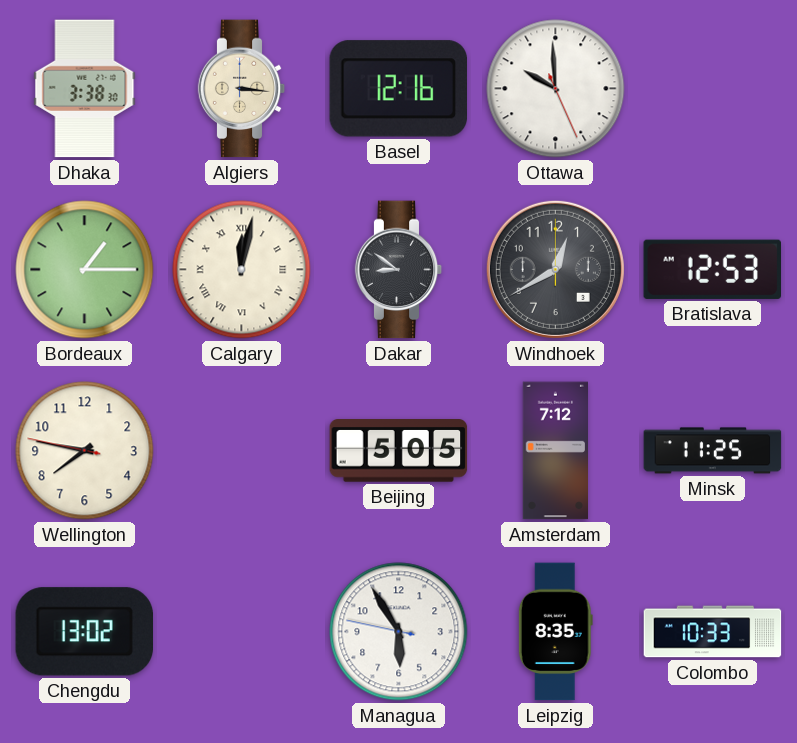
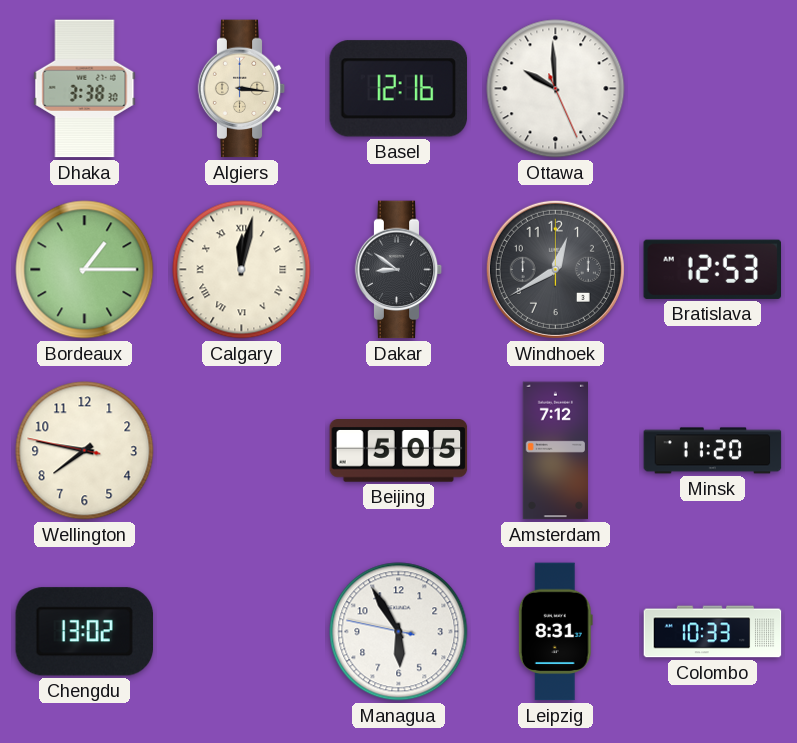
Minsk: 11:25 -> 11:20
Leipzig: 8:35 -> 8:31
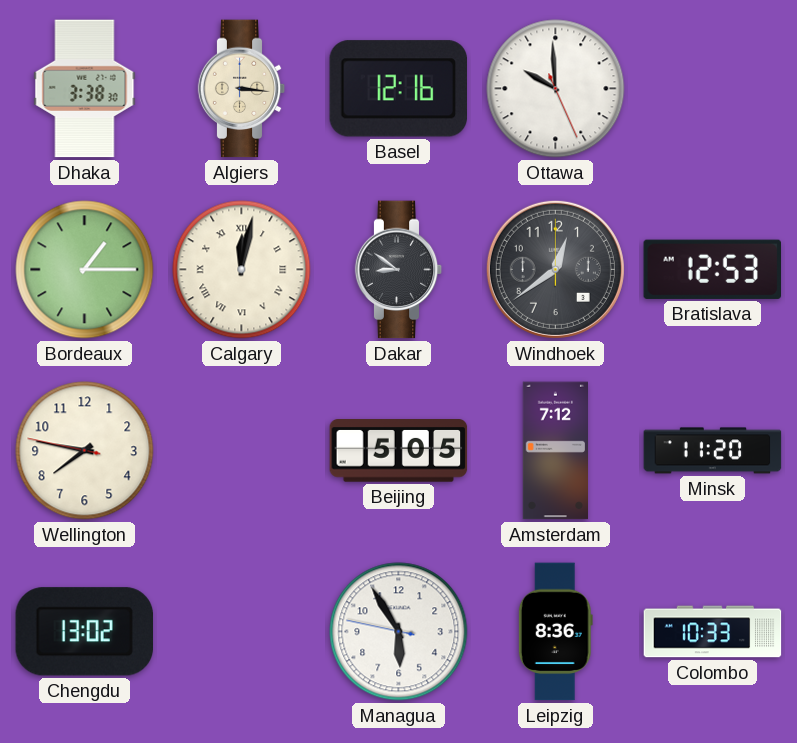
Windhoek: 12:40 -> 12:39
Leipzig: 8:31 -> 8:36
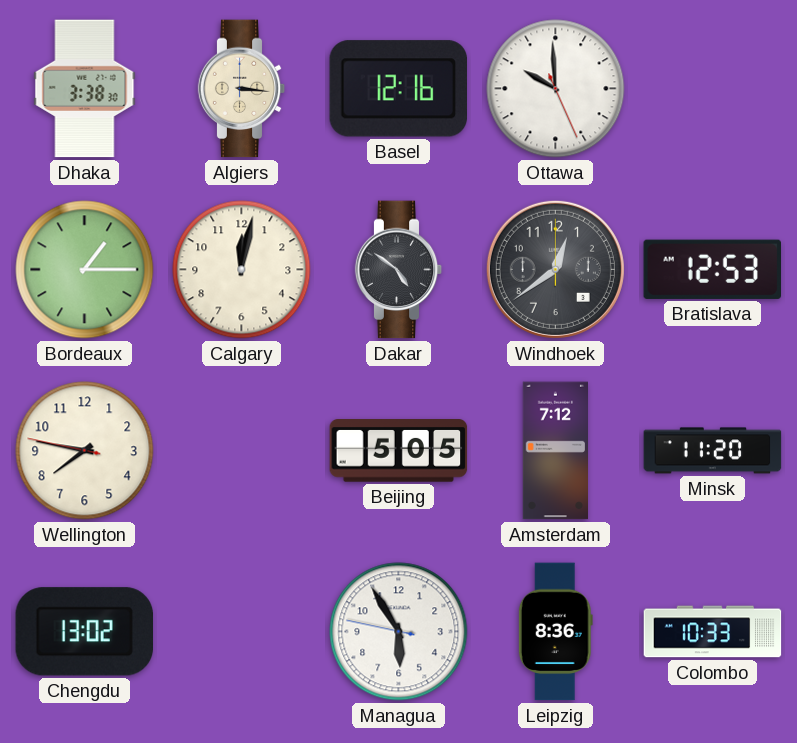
Calgary numerals: Roman -> Arabic
Dakar: 8:51 -> 4:51
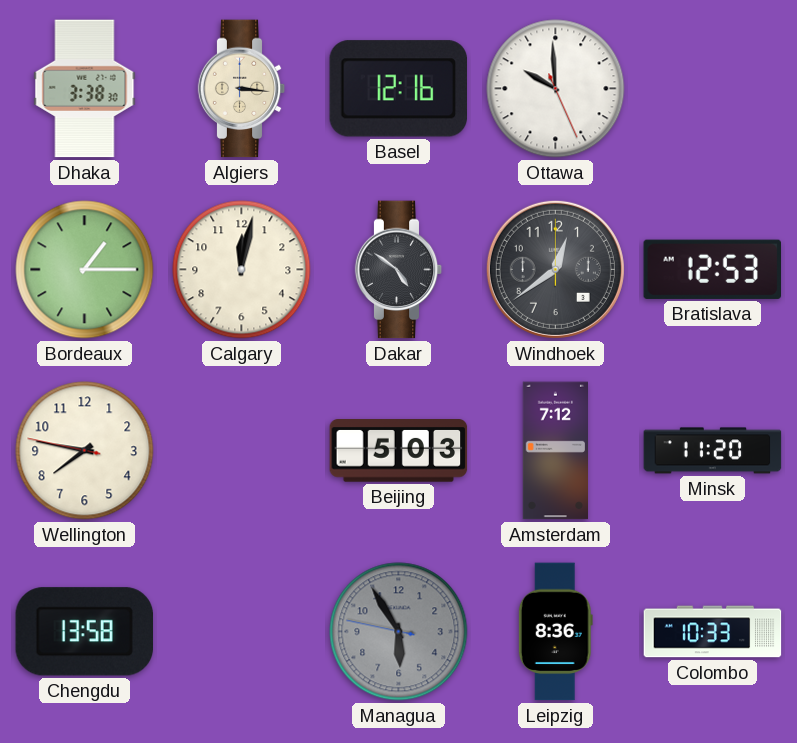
Beijing: 5:05 -> 5:03
Chengdu: 13:02 -> 13:58
Managua dial: white -> grey
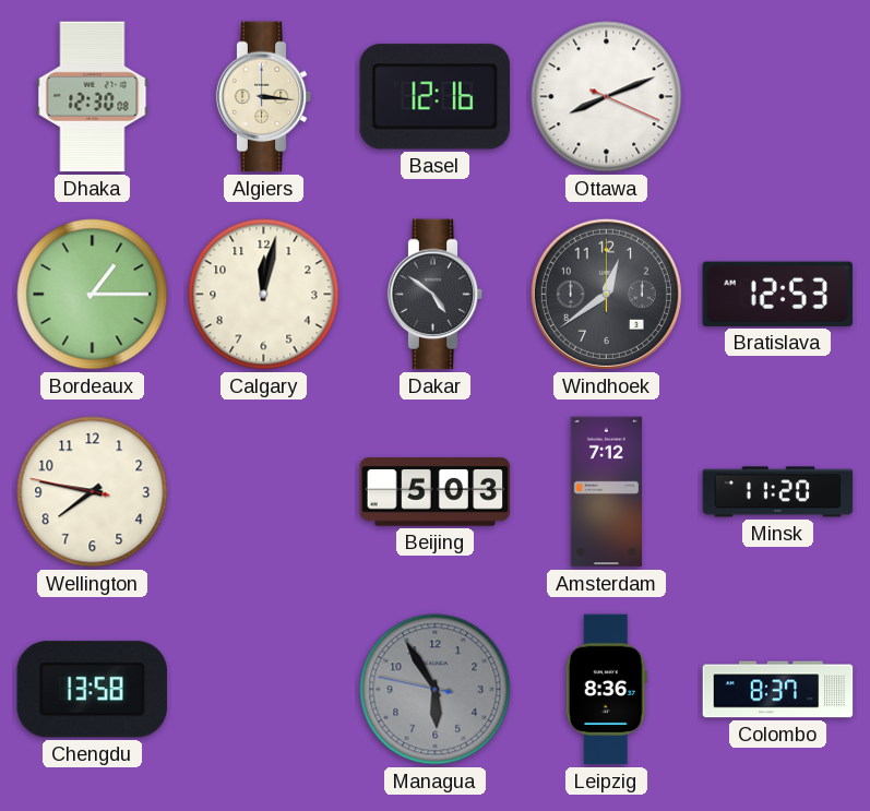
Dhaka: 3:38 -> 12:30
Ottawa: 9:59 -> 8:11
Colombo: 10:33 -> 8:37
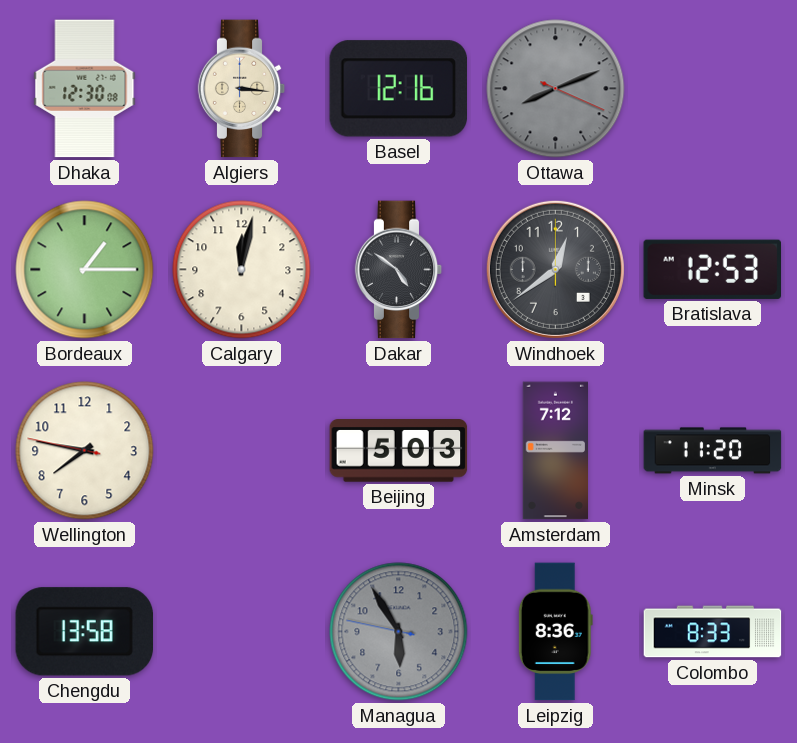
Ottawa dial: white -> grey
Colombo: 8:37 -> 8:33
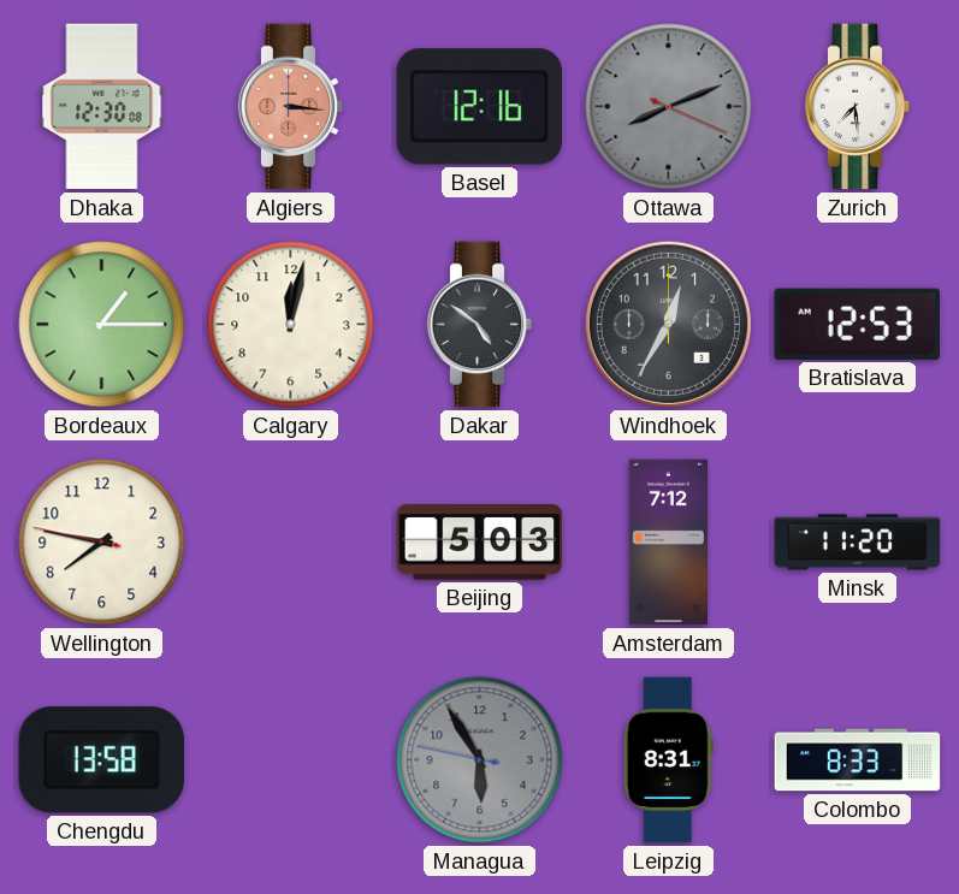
Algiers dial: cream -> salmon
Zurich: none -> 7:29
Windhoek: 12:39 -> 12:35
Leipzig: 8:36 -> 8:31
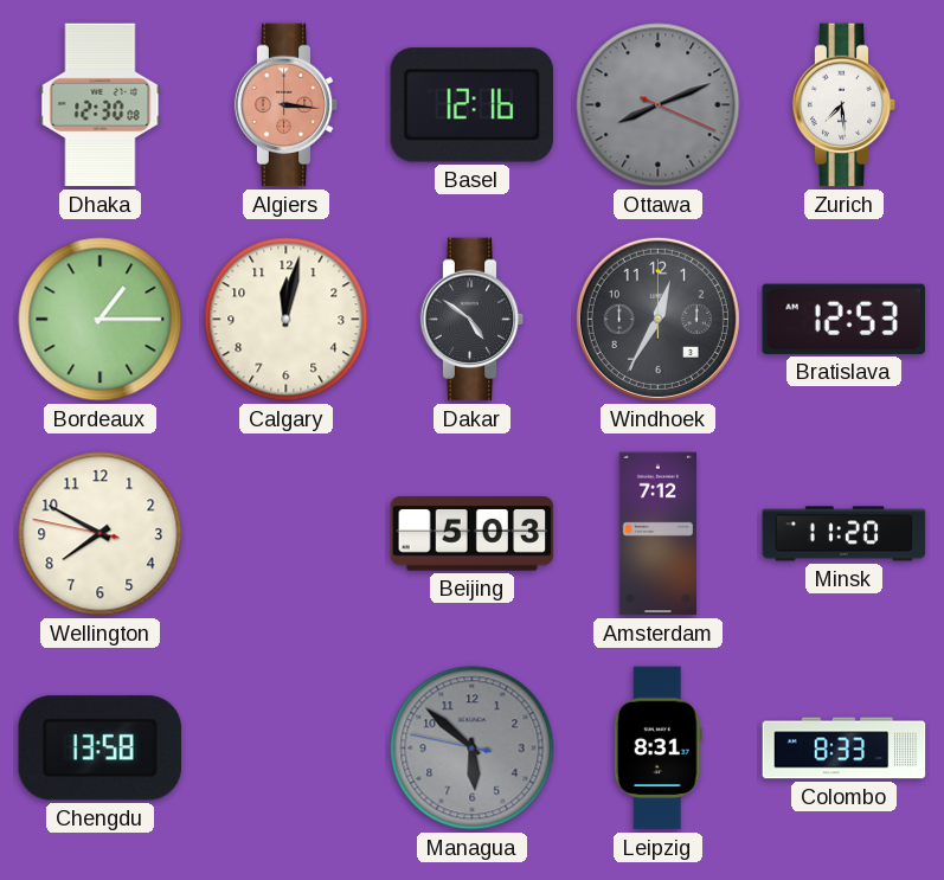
Wellington: 7:46 -> 7:49
Managua: 5:54 -> 5:51
